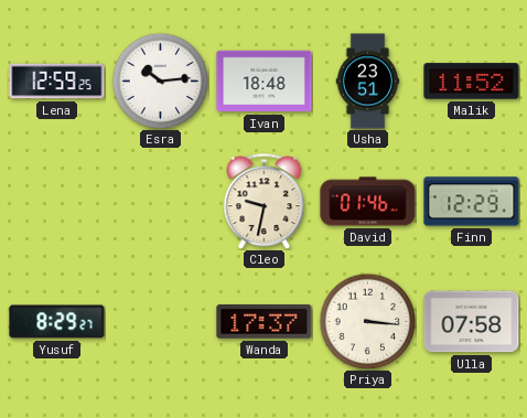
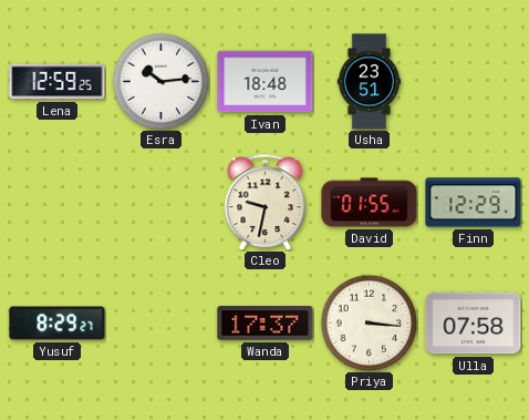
Malik: 11:52 -> none
David: 01:46 -> 01:55
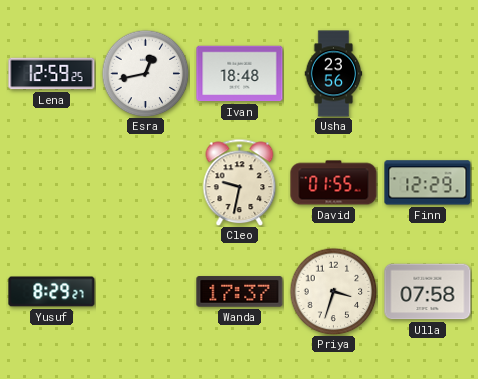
Esra: 10:14 -> 12:43
Usha: 23:51 -> 23:56
Priya: 3:16 -> 3:33
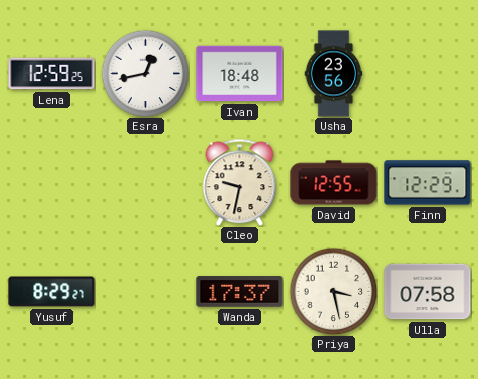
David: 01:55 -> 12:55
Priya: 3:33 -> 3:28
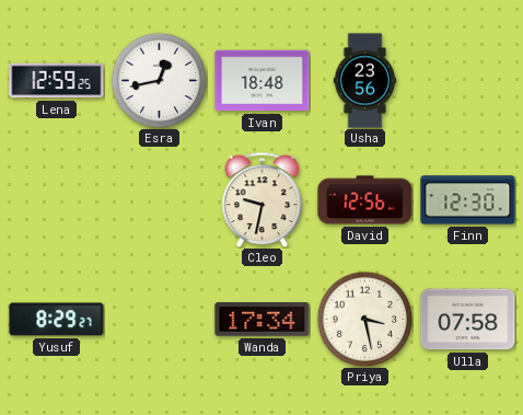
David: 12:55 -> 12:56
Finn: 12:29 -> 12:30
Wanda: 17:37 -> 17:34
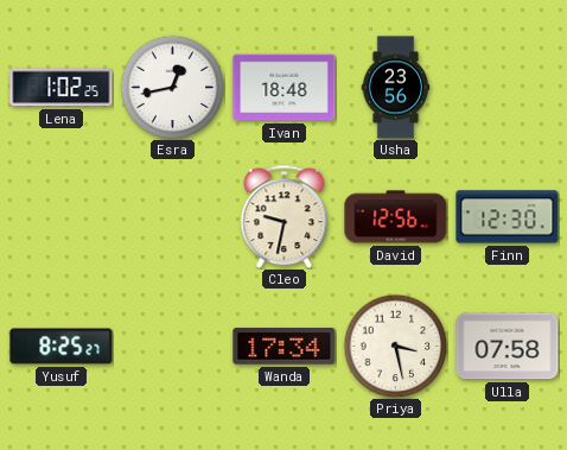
Lena: 12:59 -> 1:02
Yusuf: 8:29 -> 8:25
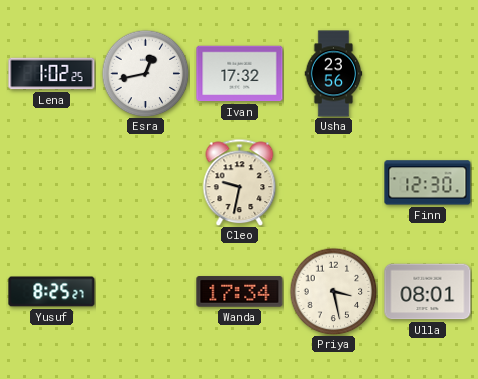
Ivan: 18:48 -> 17:32
David: 12:56 -> none
Ulla: 07:58 -> 08:01
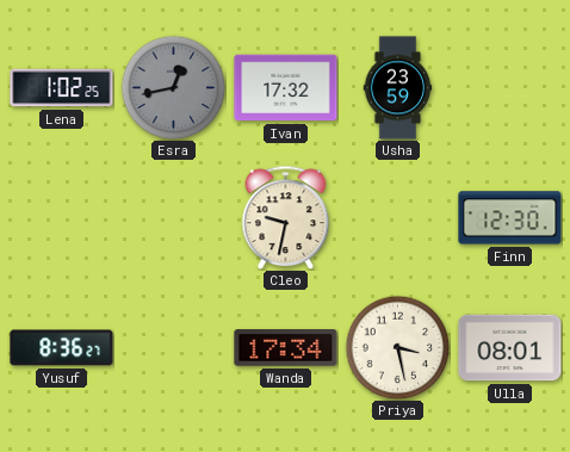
Esra dial: white -> grey
Usha: 23:56 -> 23:59
Yusuf: 8:25 -> 8:36
